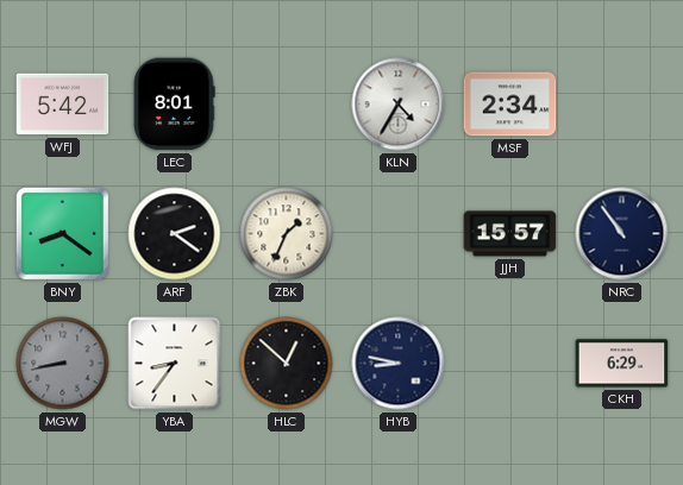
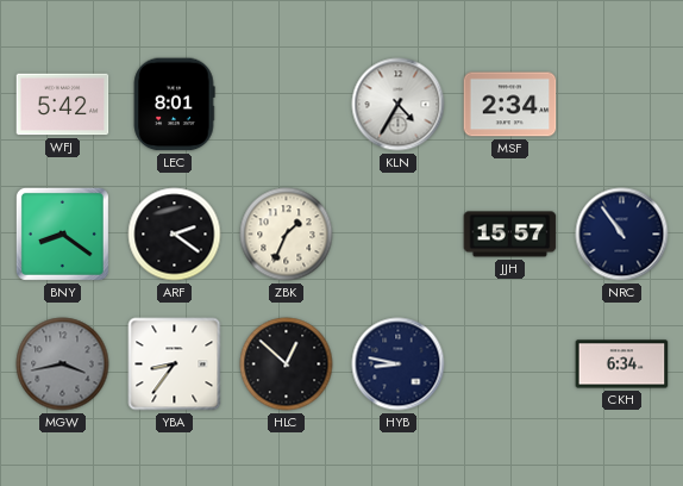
MGW: 8:43 -> 3:43
CKH: 6:29 -> 6:34
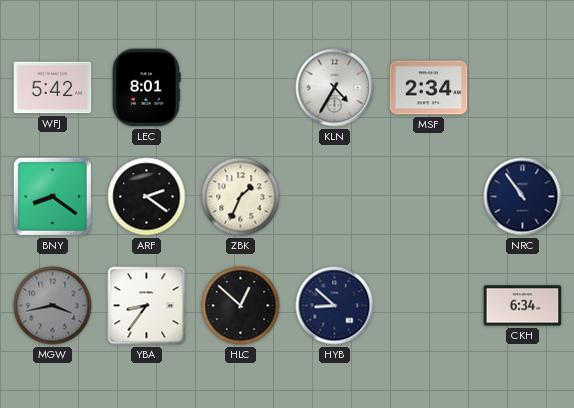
JJH: 15:57 -> none
HYB: 8:47 -> 8:52
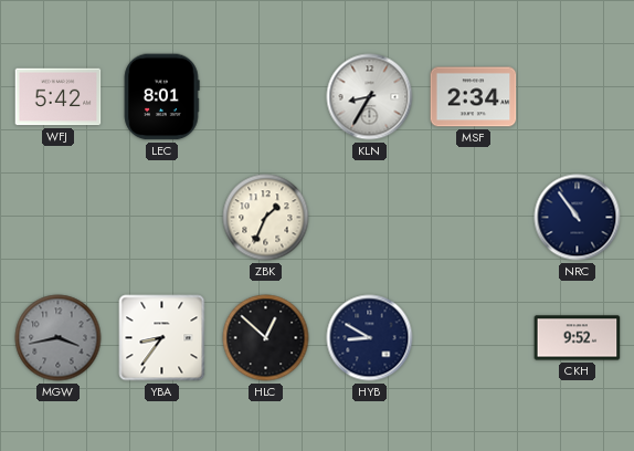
KLN: 4:35 -> 8:35
BNY: 8:21 -> none
ARF: 2:21 -> none
HYB: 8:52 -> 8:50
CKH: 6:34 -> 9:52
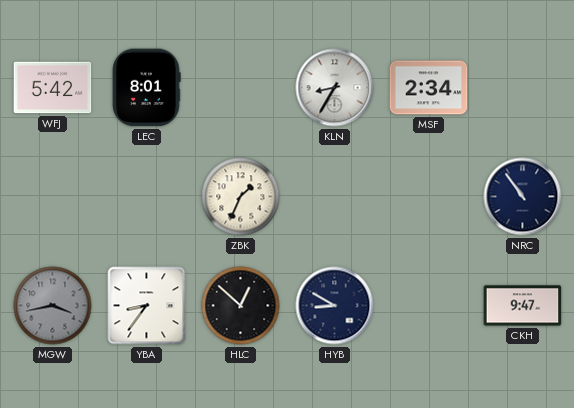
CKH: 9:52 -> 9:47
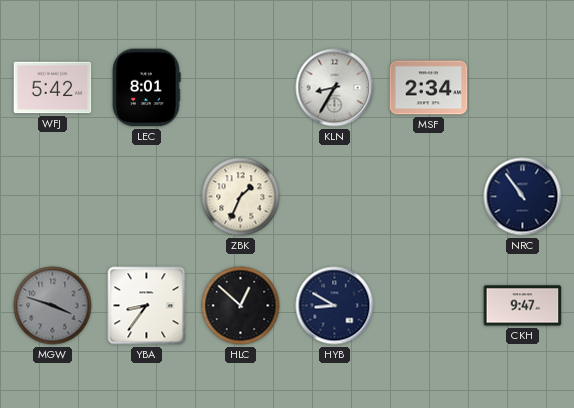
MGW: 3:43 -> 3:48
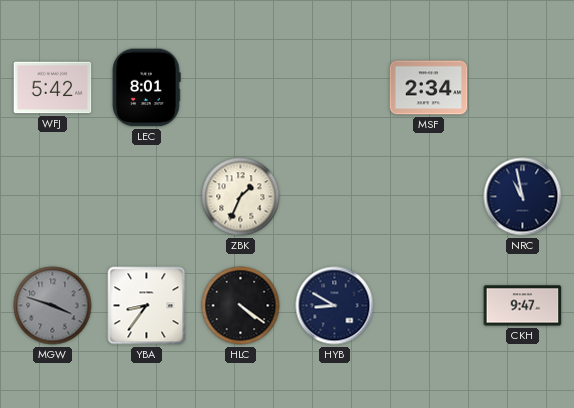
KLN: 8:35 -> none
NRC: 10:54 -> 10:58
HLC: 12:52 -> 4:21
